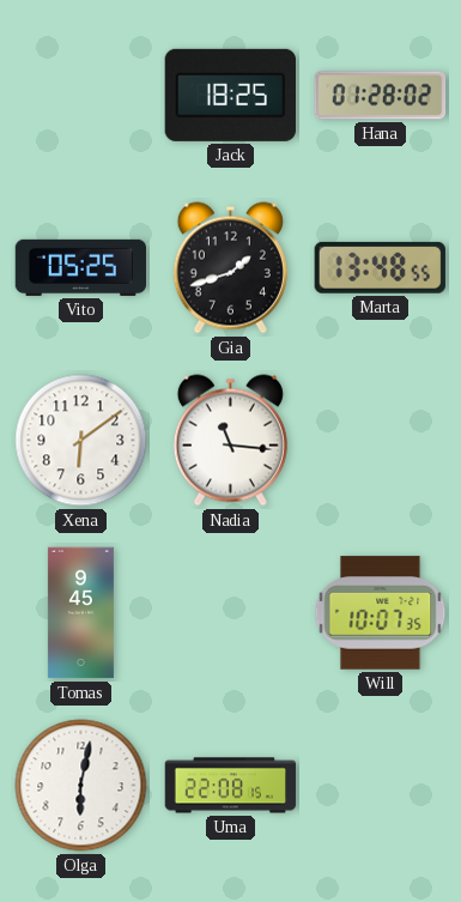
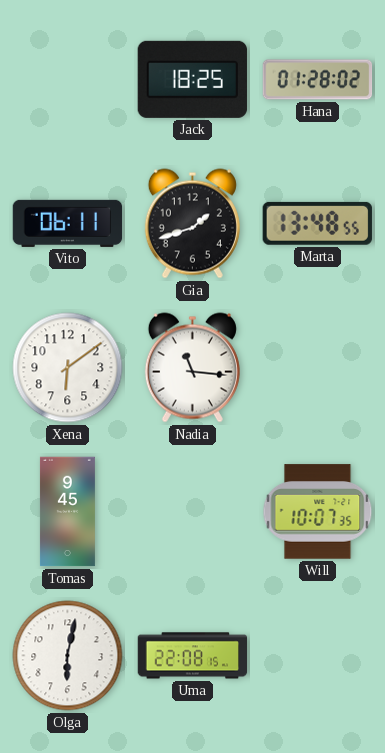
Vito: 05:25 -> 06:11
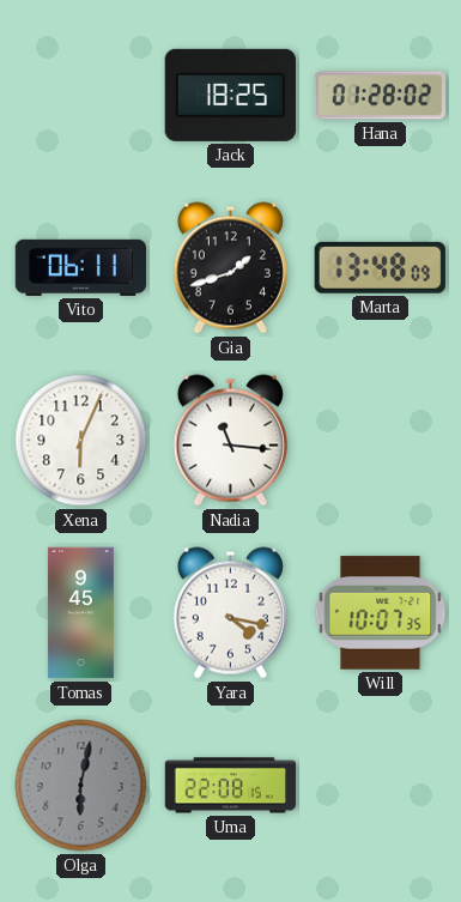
Marta: 13:48:55 -> 13:48:09
Xena: 6:09 -> 6:04
Yara: none -> 4:17
Olga dial: white -> grey
